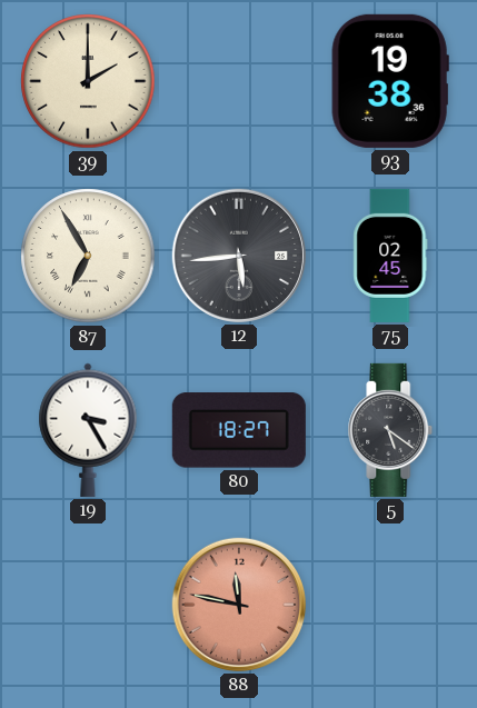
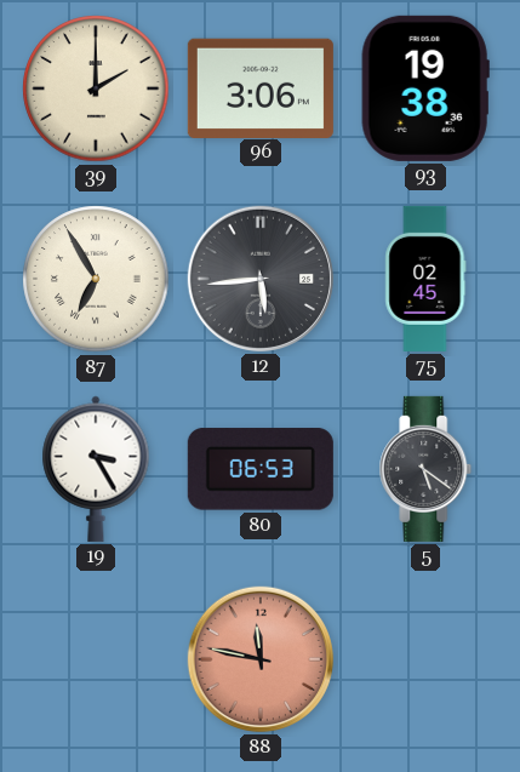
96: none -> 3:06
80: 18:27 -> 06:53
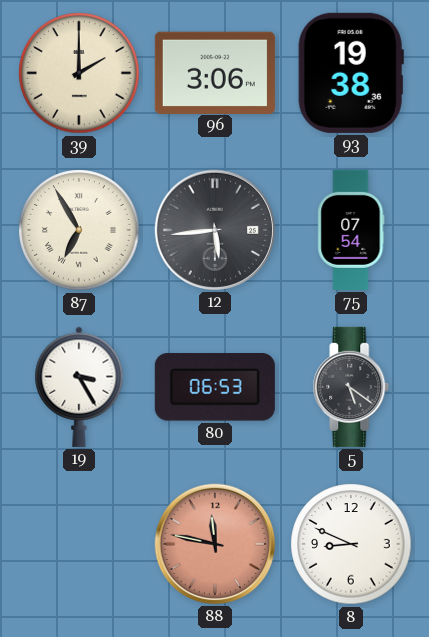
75: 02:45 -> 07:54
8: none -> 8:49
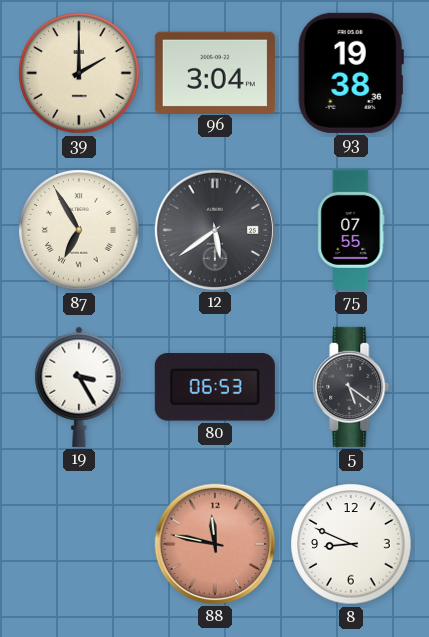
96: 3:06 -> 3:04
12: 5:44 -> 5:39
75: 07:54 -> 07:55
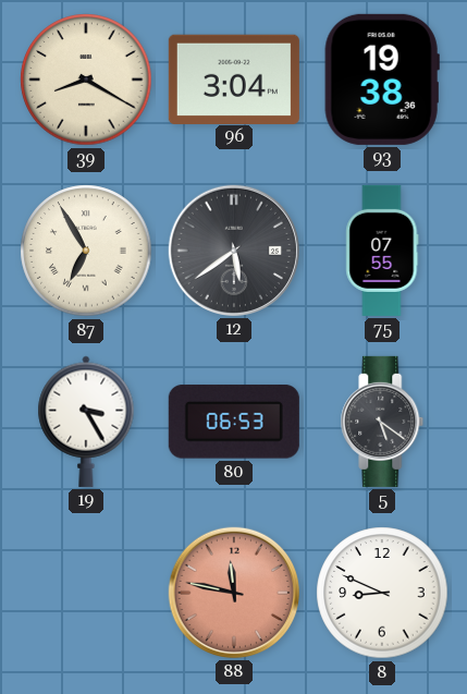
39: 2:00 -> 8:20
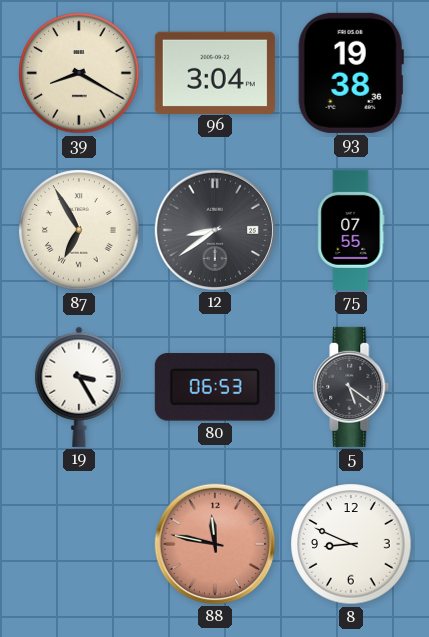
12: 5:39 -> 8:39
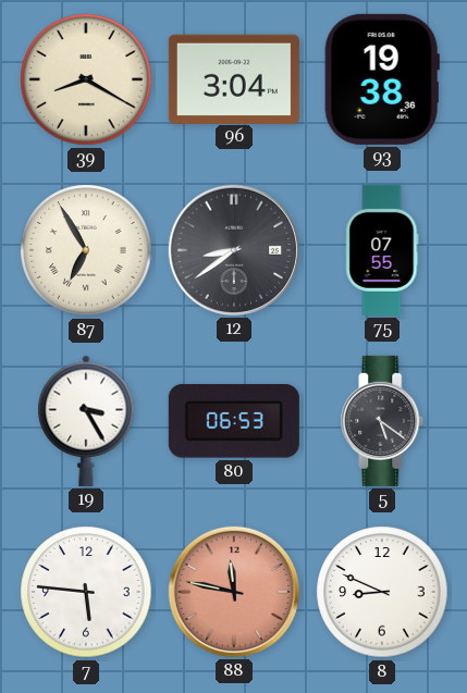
7: none -> 5:46
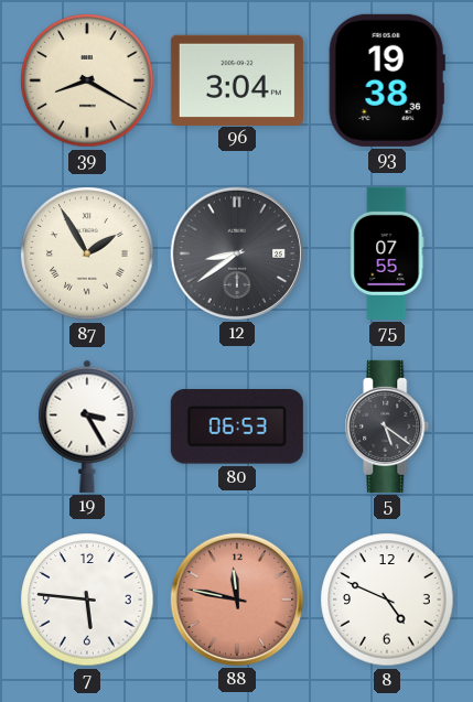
87: 6:55 -> 1:55
8: 8:49 -> 4:49
